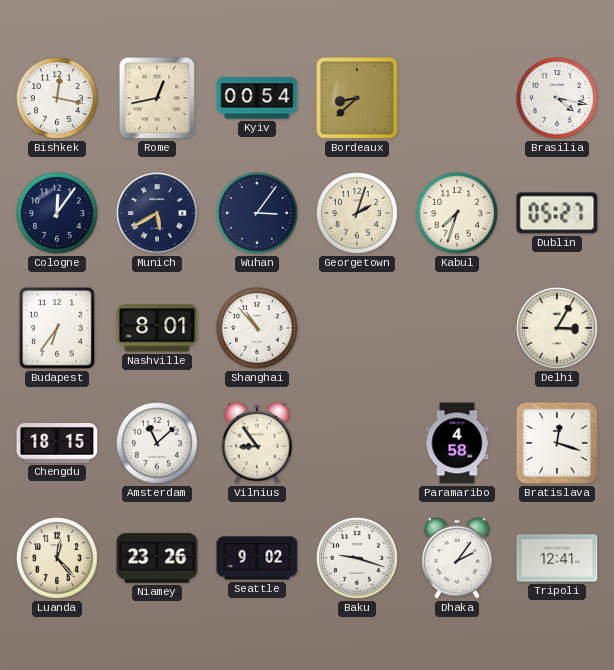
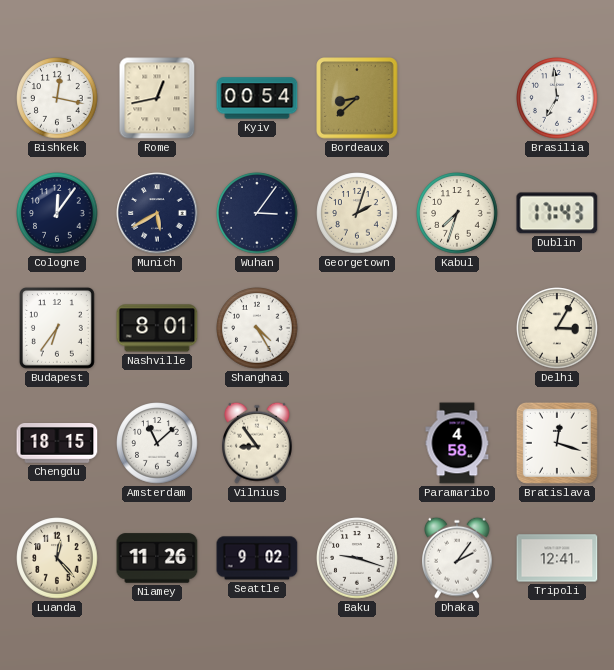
Brasilia: 4:17 -> 6:59
Dublin: 05:27 -> 17:43
Shanghai: 10:53 -> 4:25
Niamey: 23:26 -> 11:26
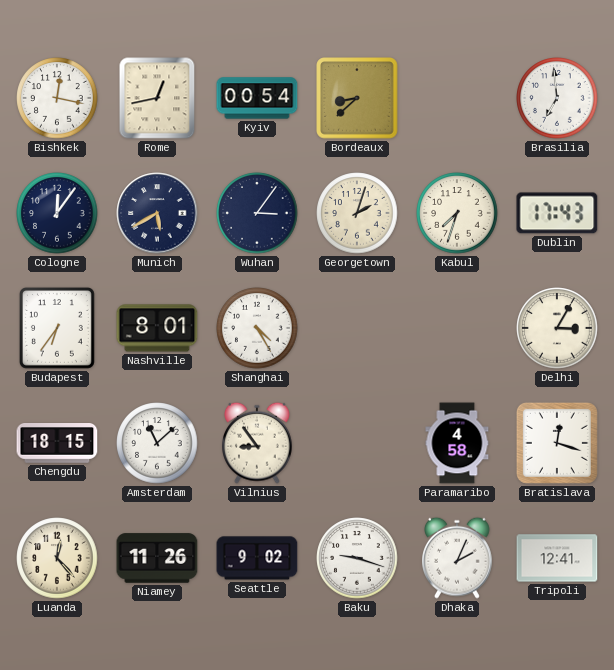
Dhaka: 2:06 -> 2:04
